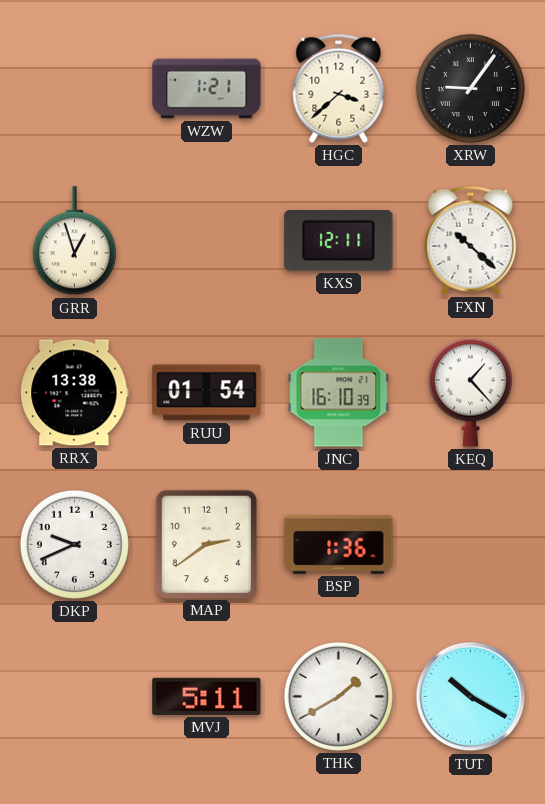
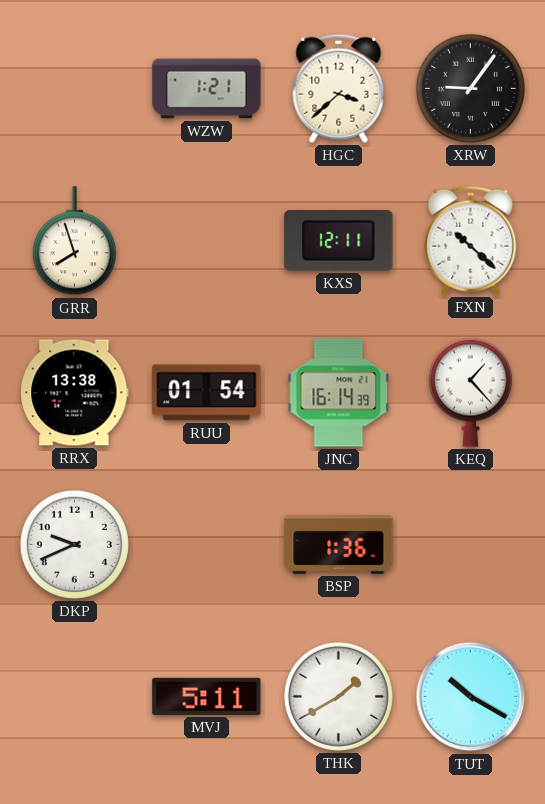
GRR: 12:57 -> 7:57
JNC: 16:10 -> 16:14
MAP: 2:39 -> none
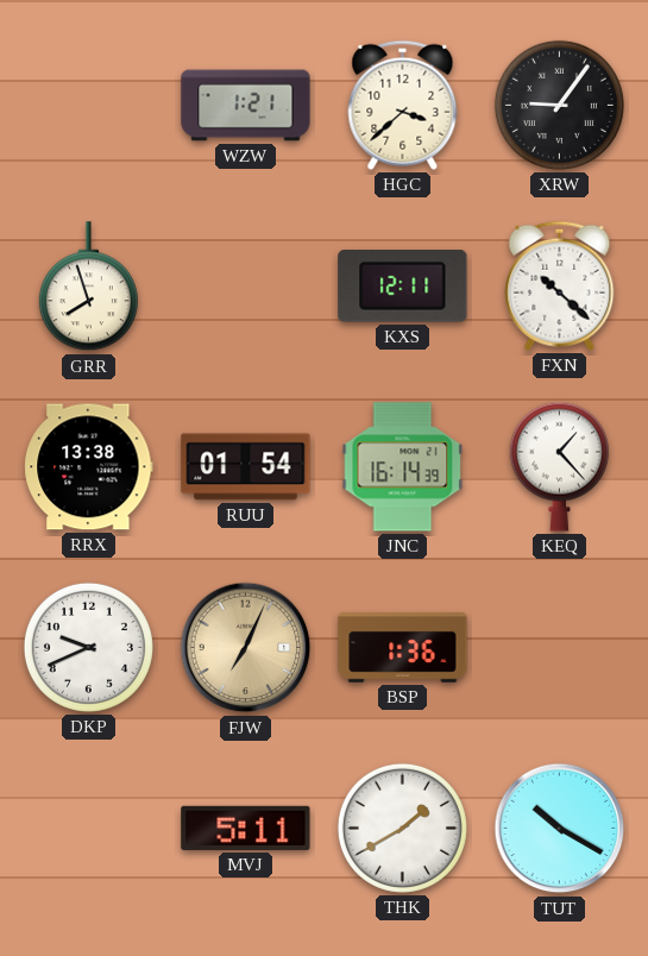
FJW: none -> 7:04
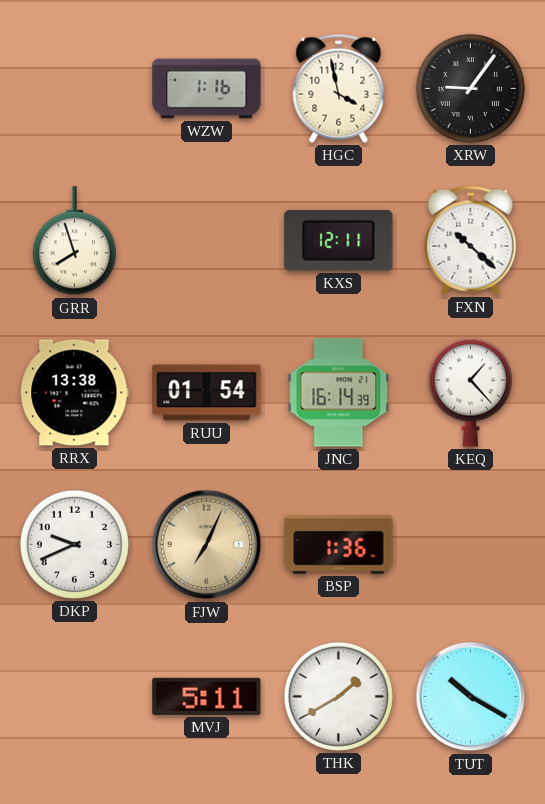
WZW: 1:21 -> 1:16
HGC: 3:38 -> 3:58
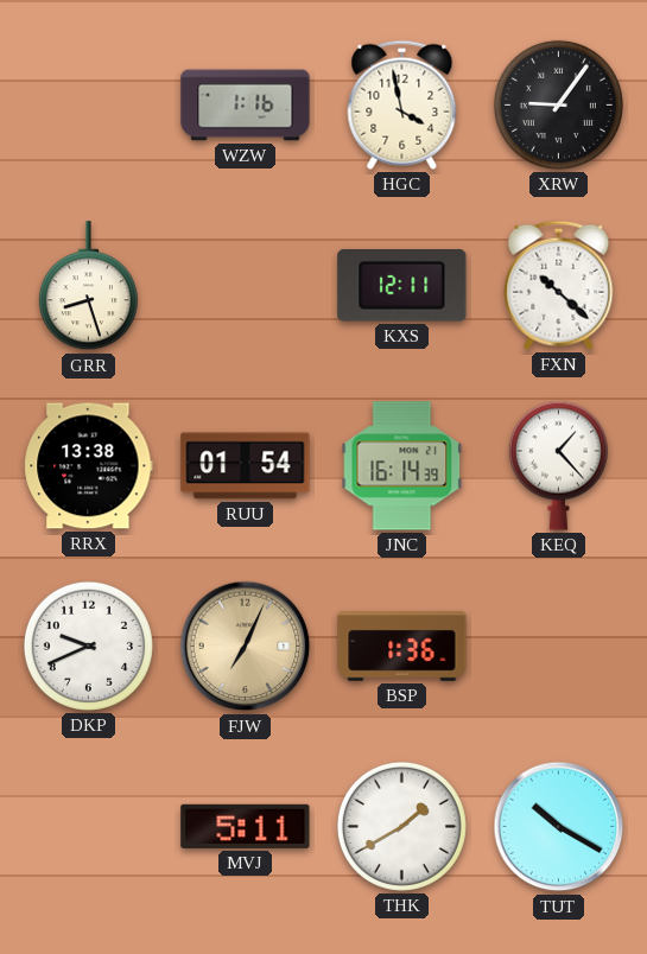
GRR: 7:57 -> 8:27
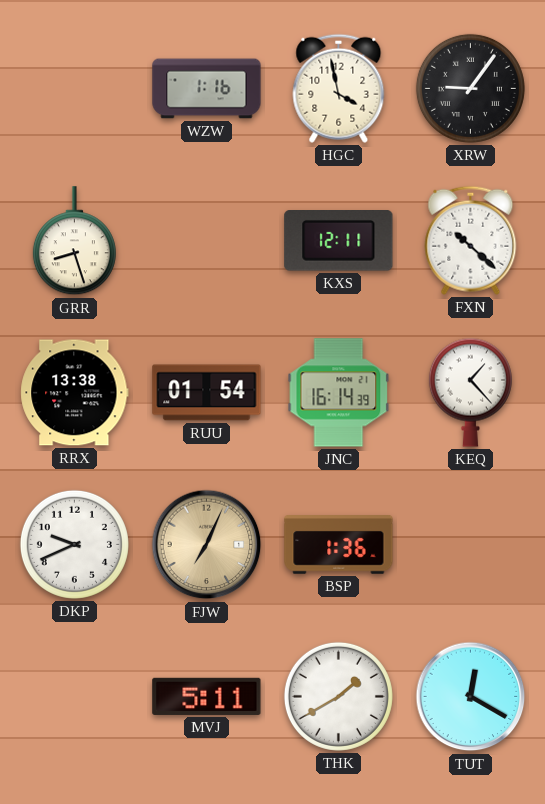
TUT: 10:20 -> 12:20
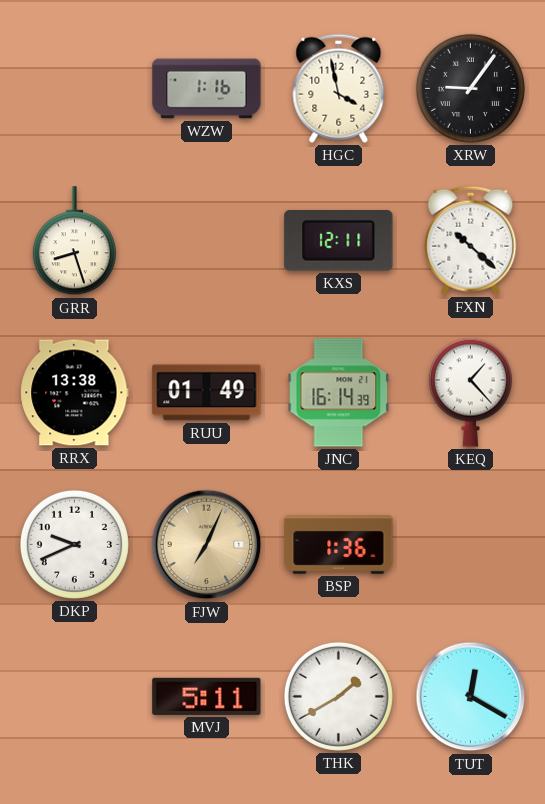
RUU: 01:54 -> 01:49
